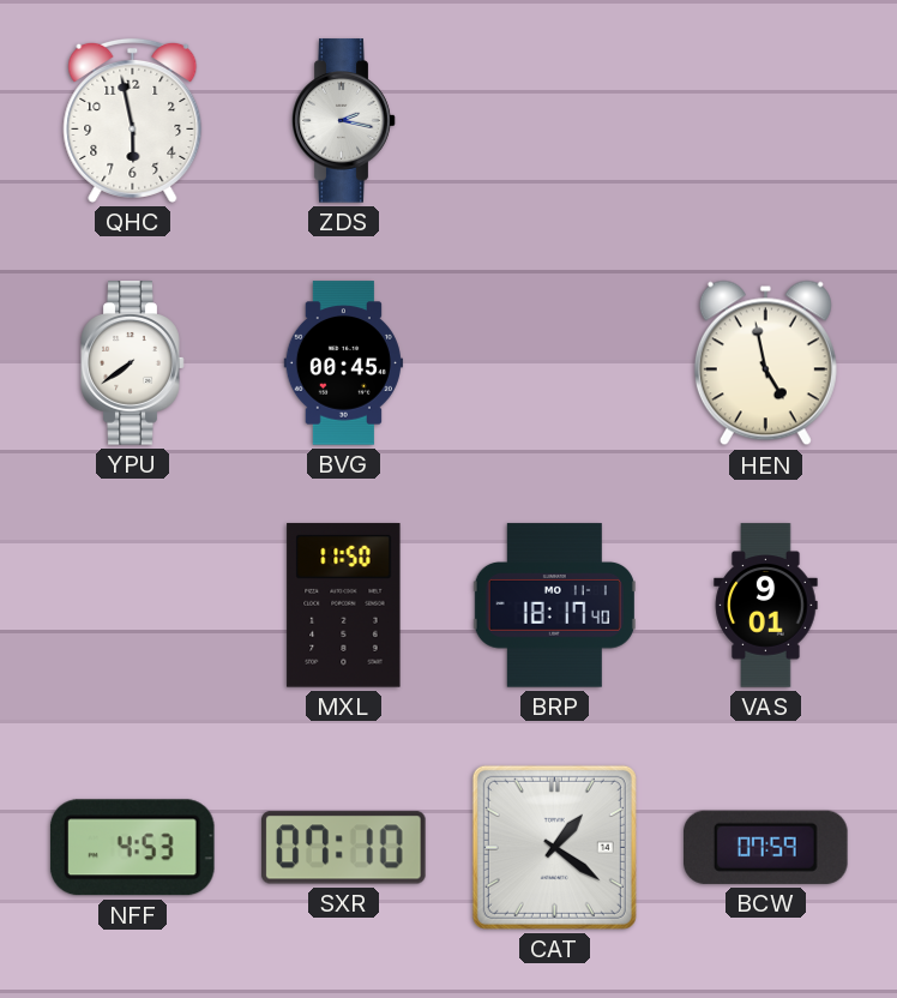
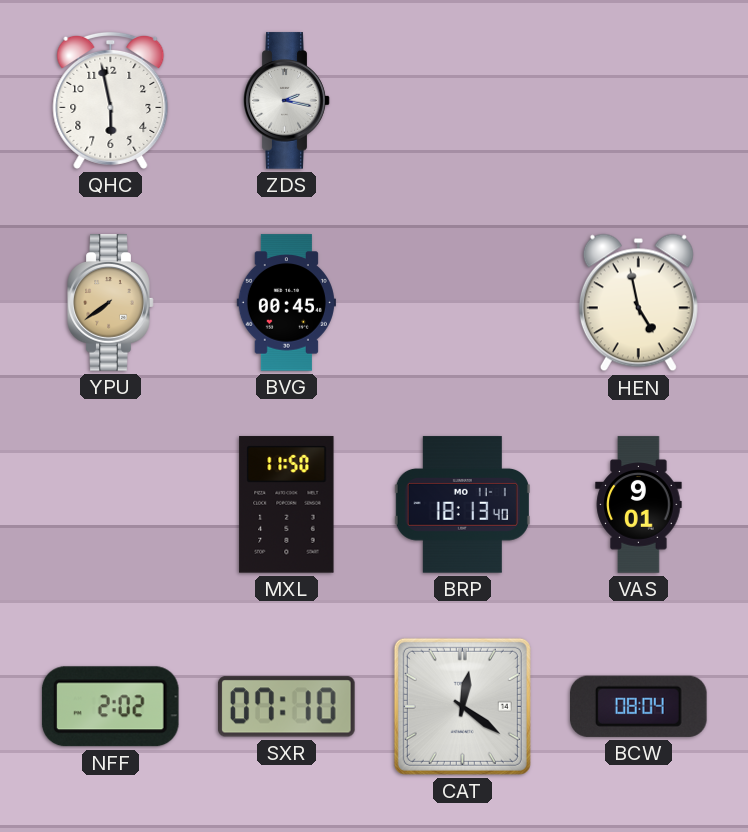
YPU dial: white -> champagne
BRP: 18:17 -> 18:13
NFF: 4:53 -> 2:02
CAT: 1:21 -> 12:21
BCW: 07:59 -> 08:04
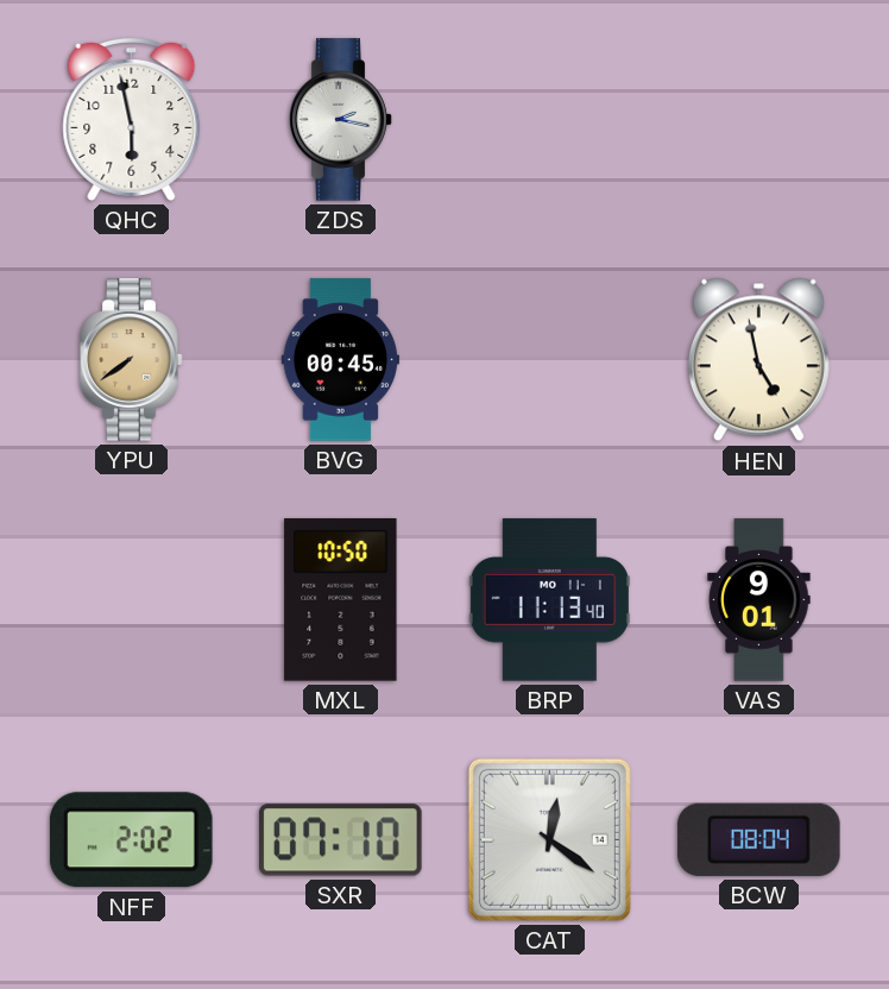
MXL: 11:50 -> 10:50
BRP: 18:13 -> 11:13
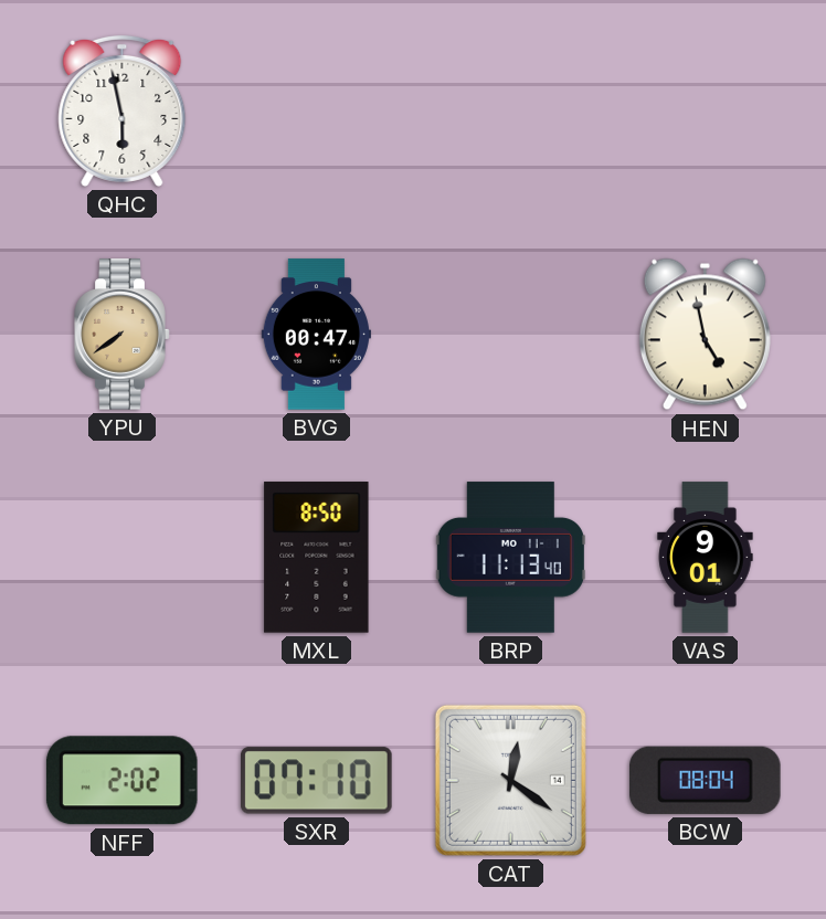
ZDS: 2:17 -> none
BVG: 00:45 -> 00:47
MXL: 10:50 -> 8:50
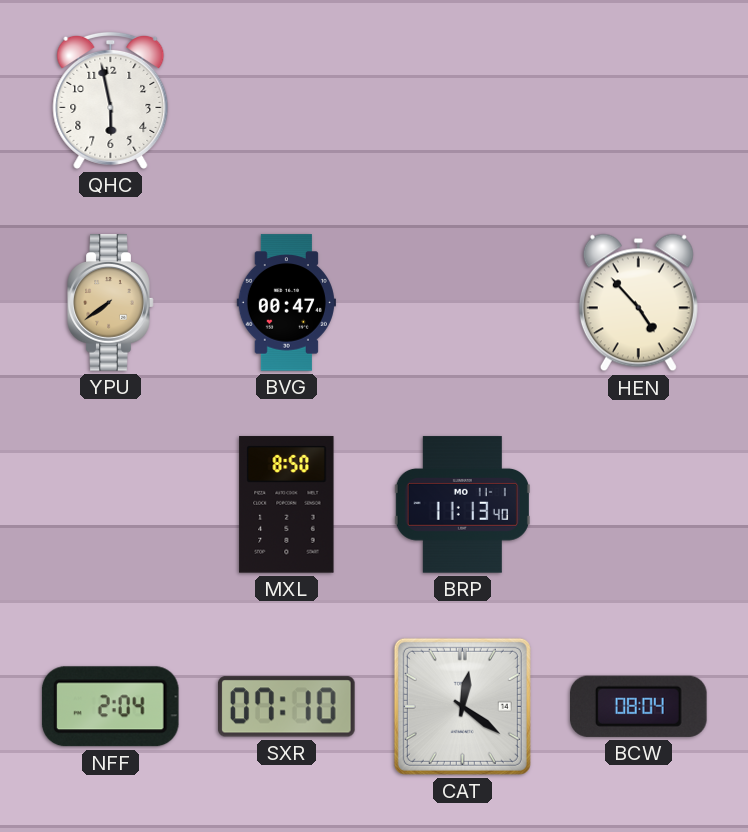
HEN: 4:58 -> 4:53
VAS: 9:01 -> none
NFF: 2:02 -> 2:04
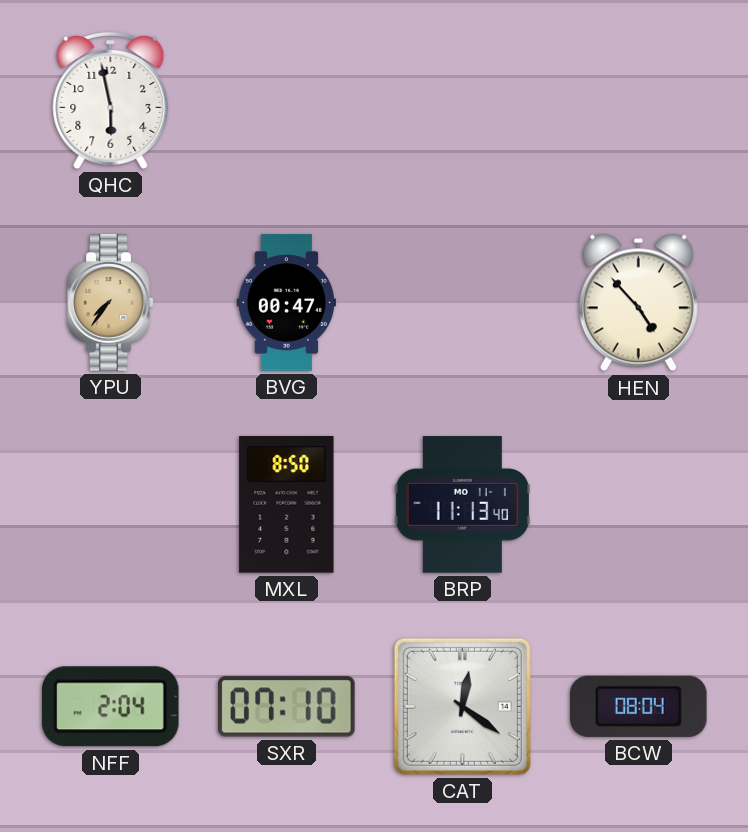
YPU: 7:39 -> 7:36
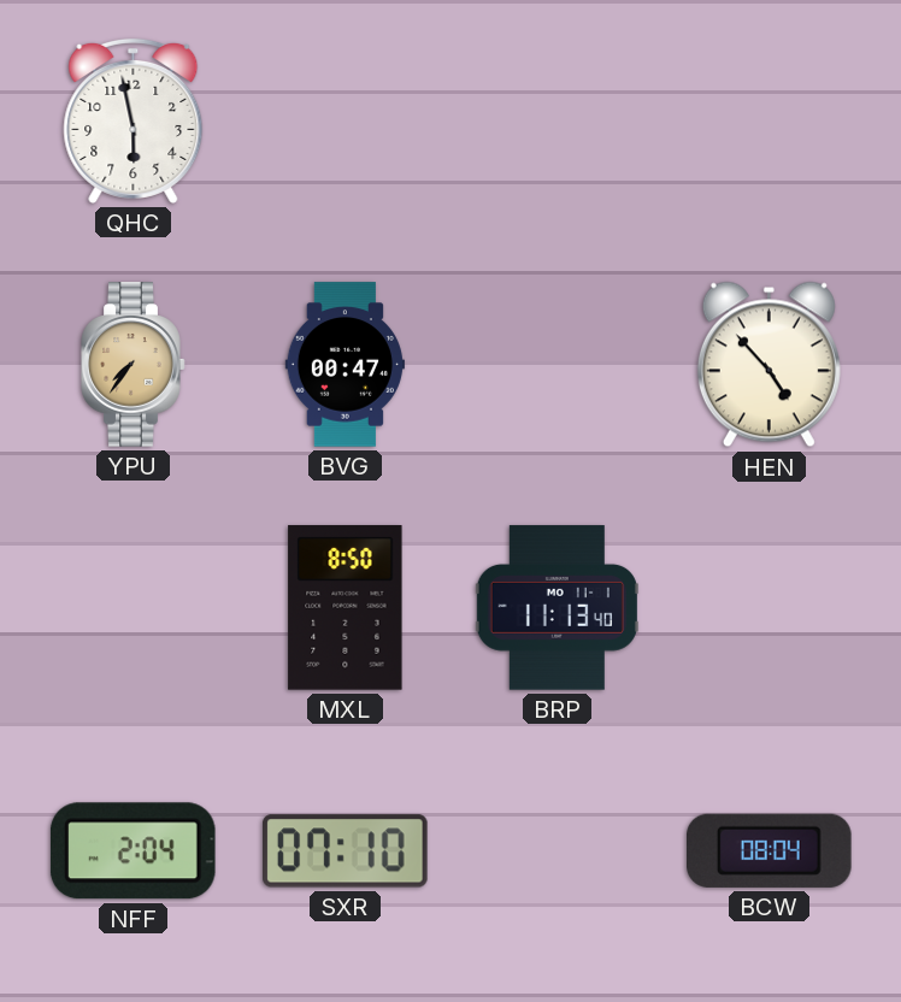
CAT: 12:21 -> none
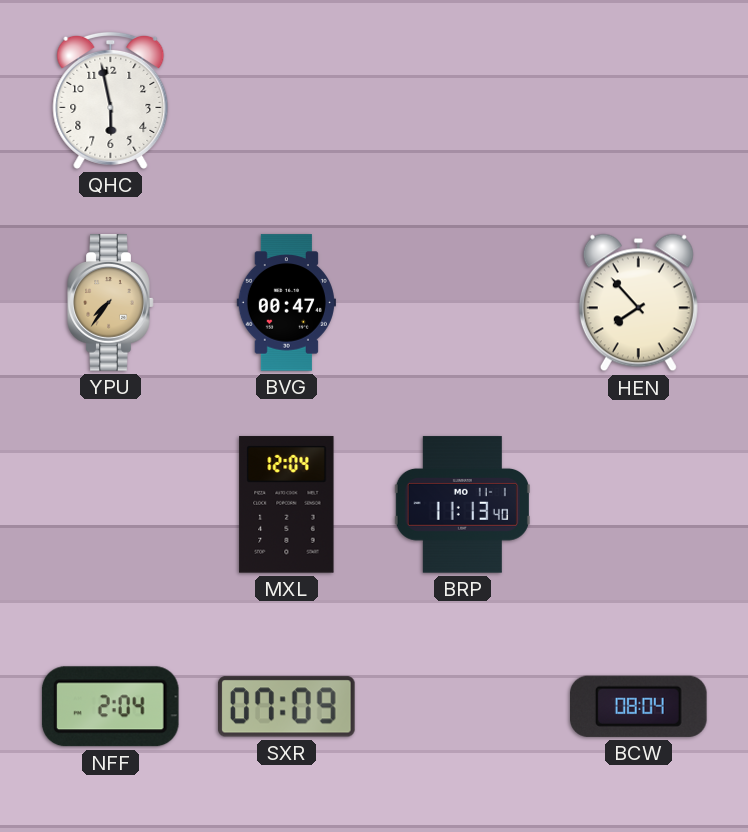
HEN: 4:53 -> 7:53
MXL: 8:50 -> 12:04
SXR: 07:10 -> 07:09
